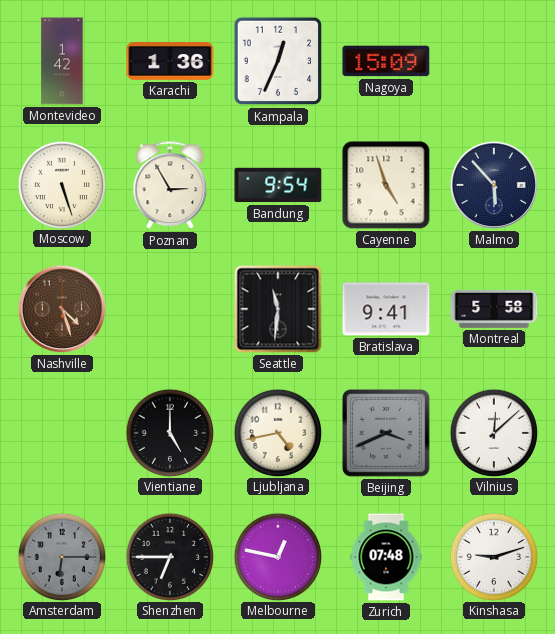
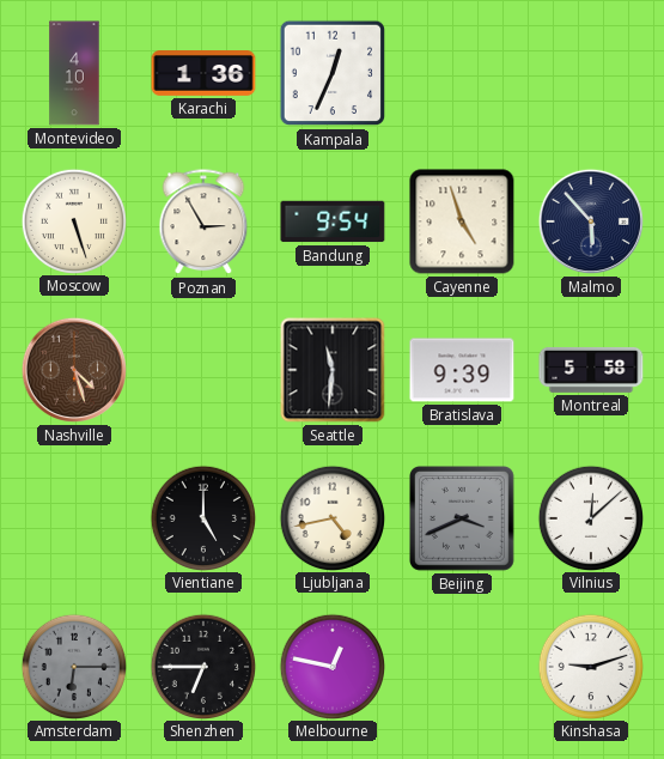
Montevideo: 1:42 -> 4:10
Nagoya: 15:09 -> none
Bratislava: 9:41 -> 9:39
Zurich: 07:48 -> none
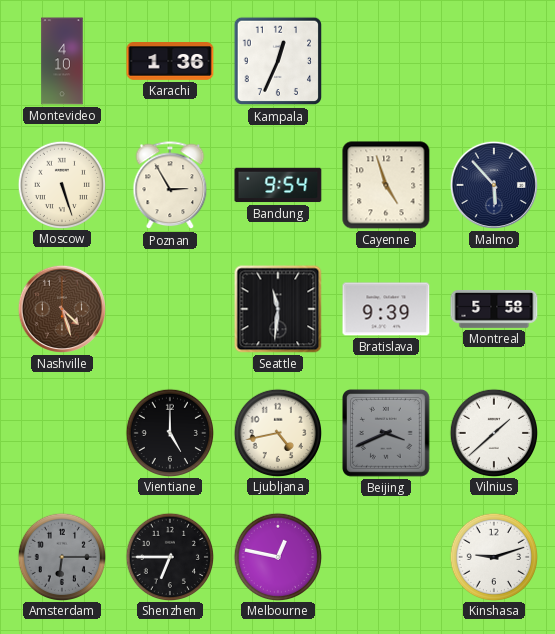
Vilnius: 12:08 -> 1:38
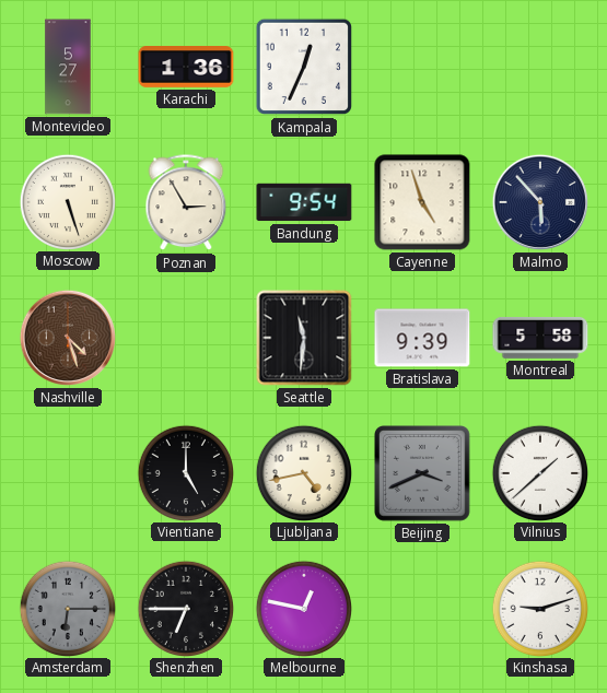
Montevideo: 4:10 -> 5:27
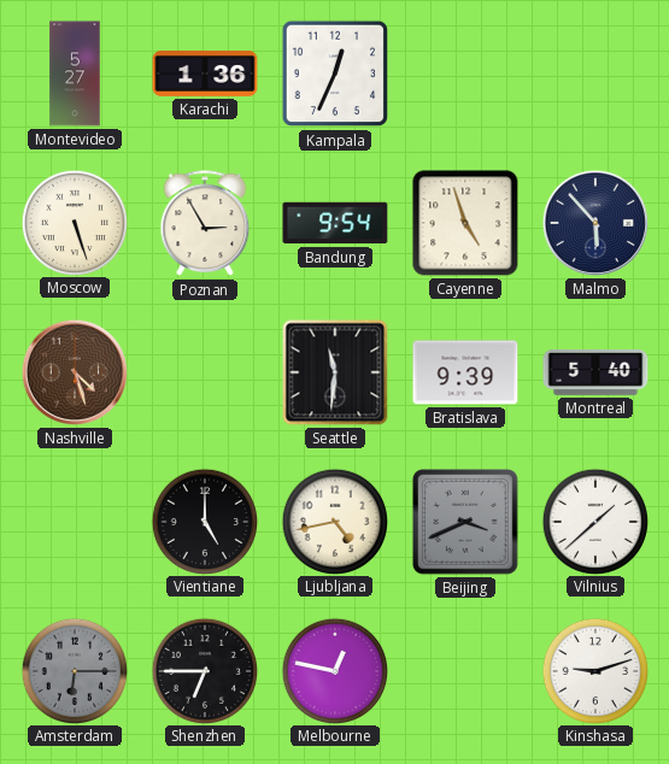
Montreal: 5:58 -> 5:40
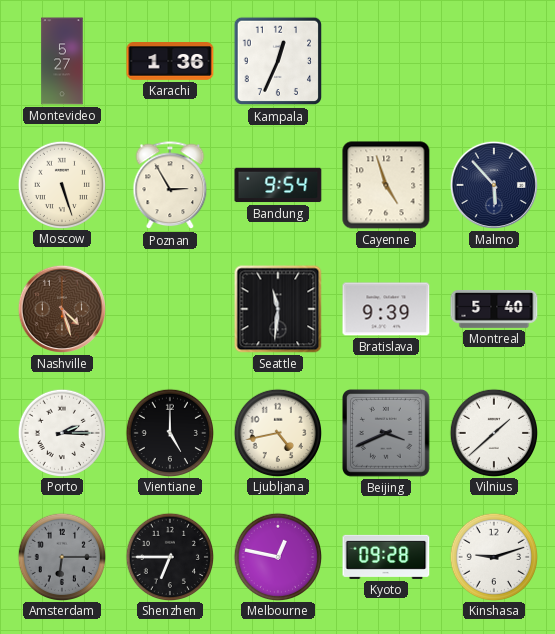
Porto: none -> 2:15
Kyoto: none -> 09:28
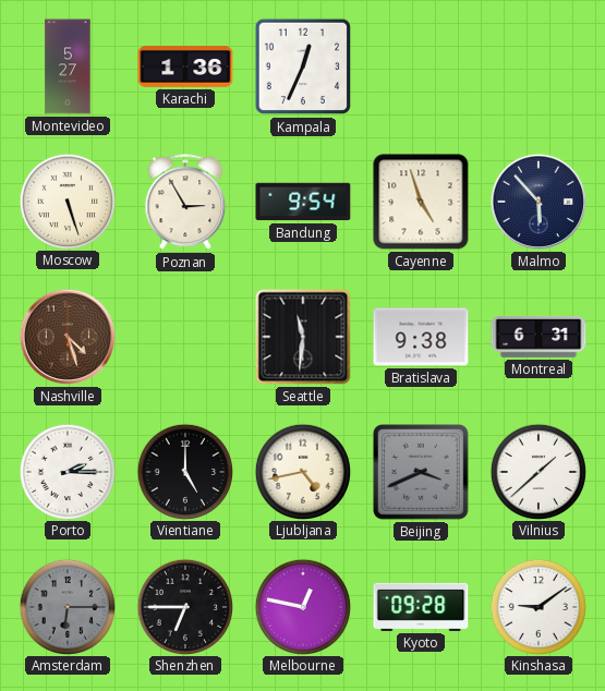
Bratislava: 9:39 -> 9:38
Montreal: 5:40 -> 6:31
Kinshasa: 9:12 -> 9:09
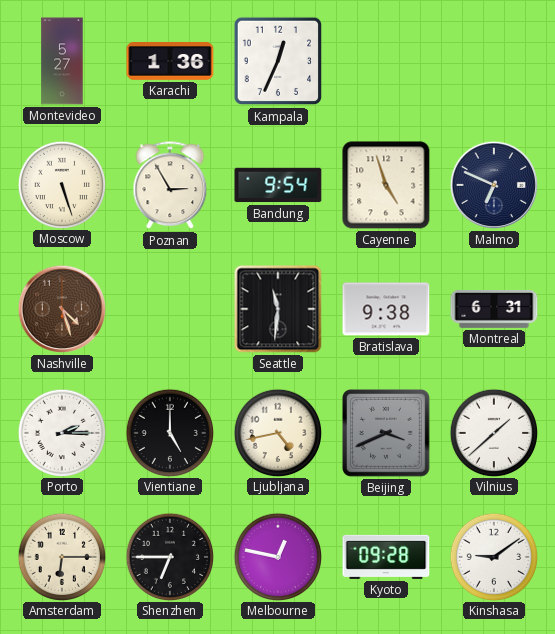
Malmo: 5:53 -> 6:49
Amsterdam dial: grey -> cream
